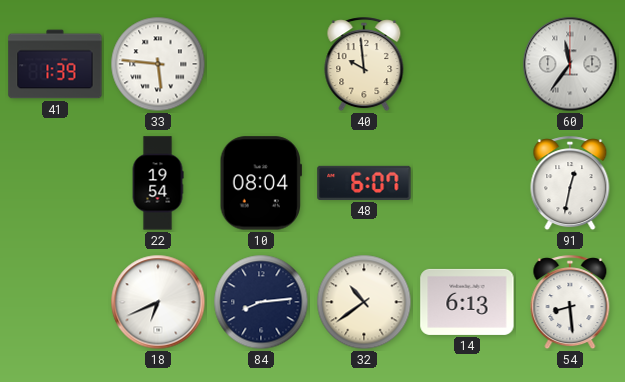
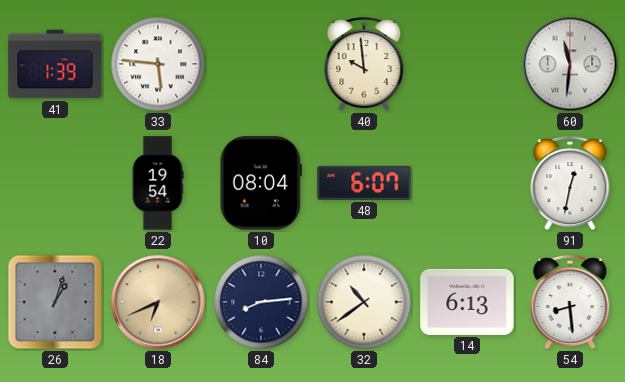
60: 11:36 -> 11:31
26: none -> 1:03
18 dial: white -> champagne
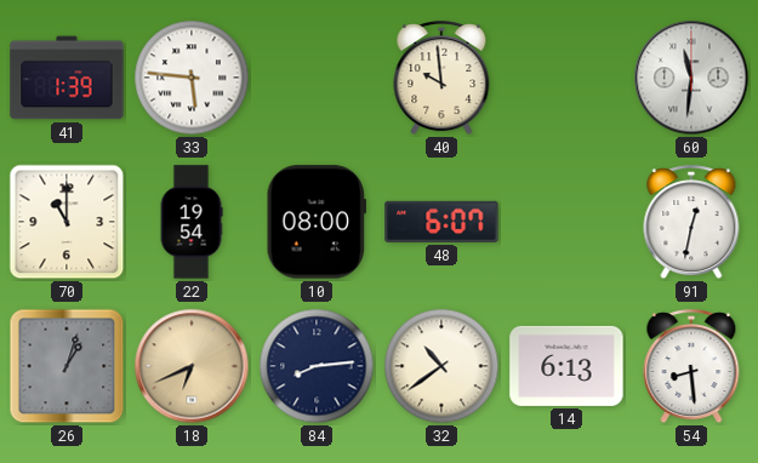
70: none -> 11:00
10: 08:04 -> 08:00
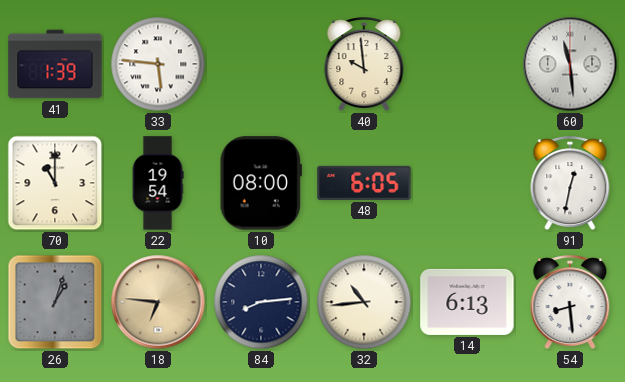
60: 11:31 -> 11:29
48: 6:07 -> 6:05
18: 6:41 -> 6:46
32: 10:39 -> 10:44
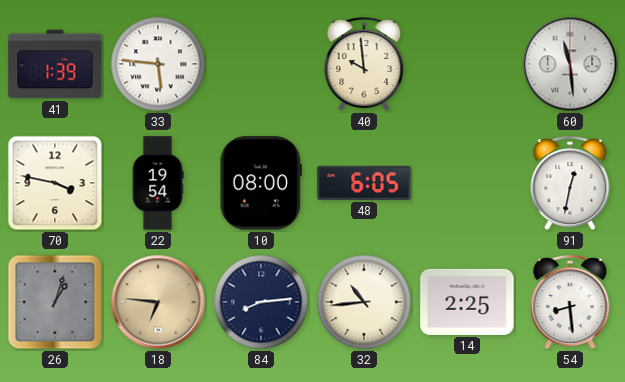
70: 11:00 -> 3:47
14: 6:13 -> 2:25
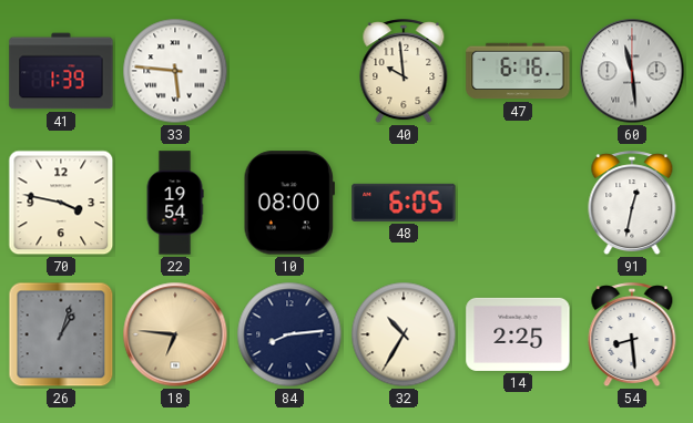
47: none -> 6:16
32: 10:44 -> 10:35
